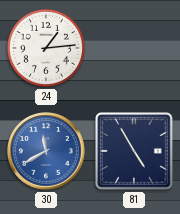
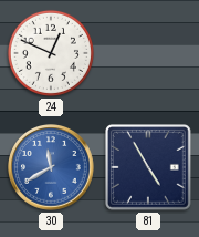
24: 1:14 -> 12:49
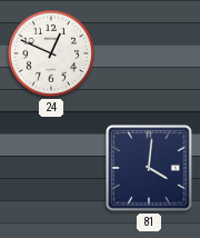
30: 11:40 -> none
81: 4:55 -> 4:01
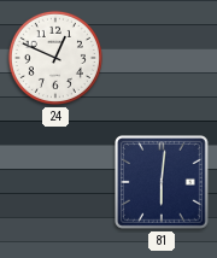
81: 4:01 -> 6:01
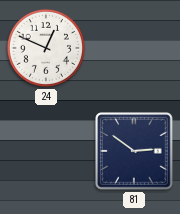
81: 6:01 -> 2:51
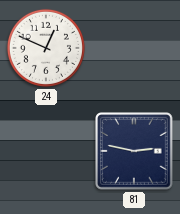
81: 2:51 -> 2:47
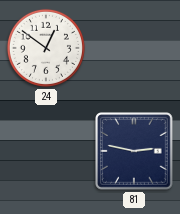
24: 12:49 -> 12:51
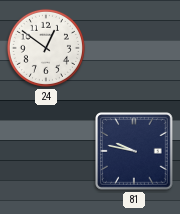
81: 2:47 -> 9:47
